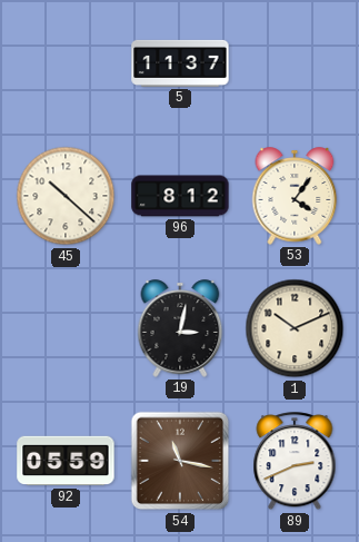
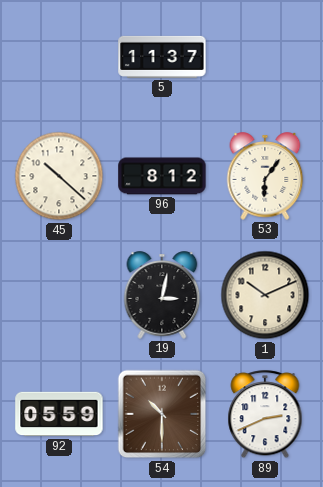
53: 4:06 -> 6:06
54: 11:17 -> 10:30
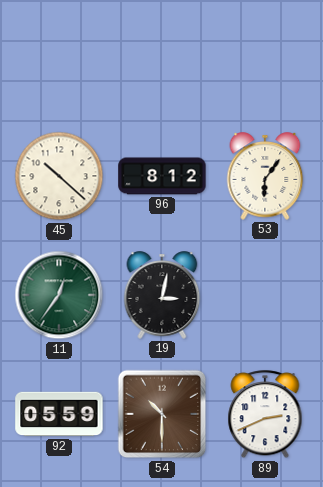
5: 11:37 -> none
11: none -> 12:36
1: 10:11 -> none
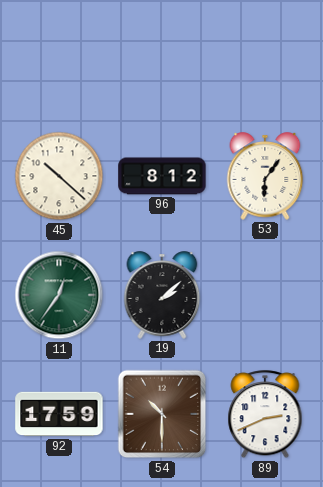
19: 3:02 -> 2:08
92: 05:59 -> 17:59
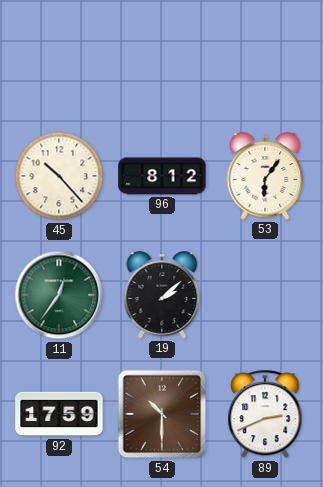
45: 10:22 -> 10:23
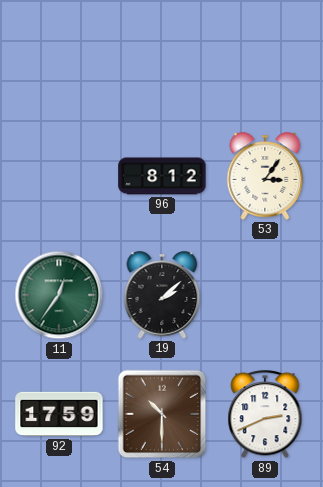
45: 10:23 -> none
53: 6:06 -> 3:06
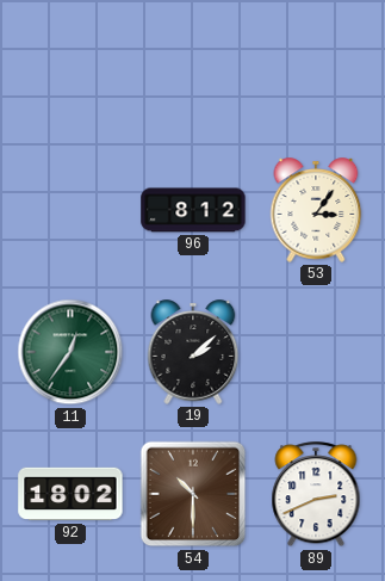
92: 17:59 -> 18:02
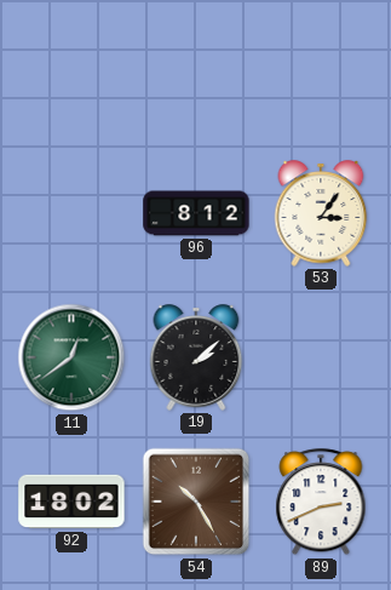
11: 12:36 -> 12:39
54: 10:30 -> 10:25
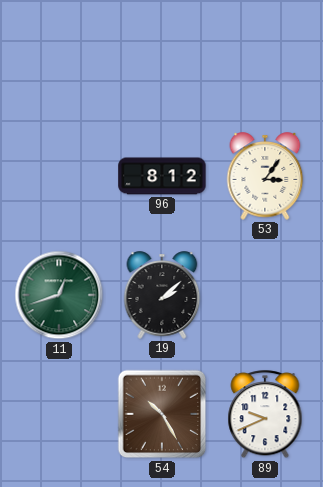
11: 12:39 -> 12:42
92: 18:02 -> none
89: 2:41 -> 9:41
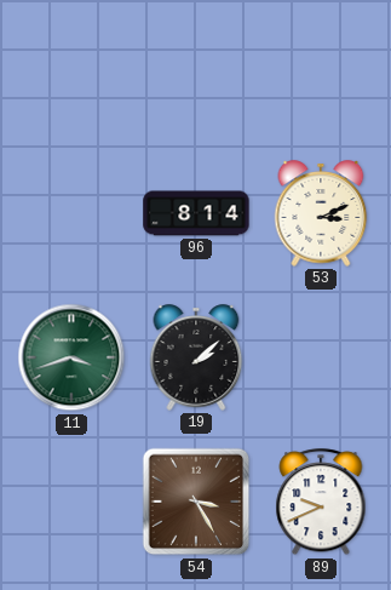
96: 8:12 -> 8:14
53: 3:06 -> 3:11
11: 12:42 -> 3:42
54: 10:25 -> 3:25
